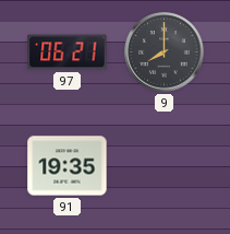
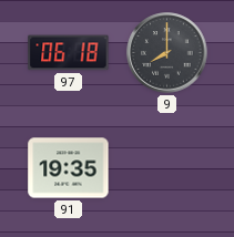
97: 06:21 -> 06:18
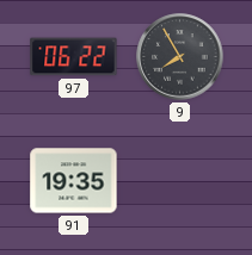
97: 06:18 -> 06:22
9: 8:00 -> 7:55
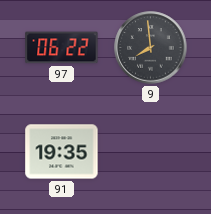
9: 7:55 -> 7:59
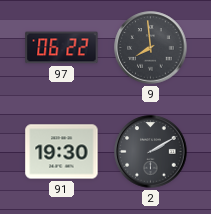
91: 19:35 -> 19:30
2: none -> 2:10
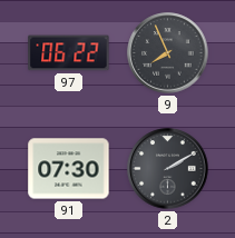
9: 7:59 -> 7:56
91: 19:30 -> 07:30
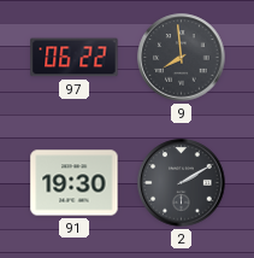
9: 7:56 -> 7:59
91: 07:30 -> 19:30
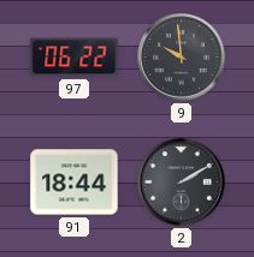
9: 7:59 -> 9:59
91: 19:30 -> 18:44
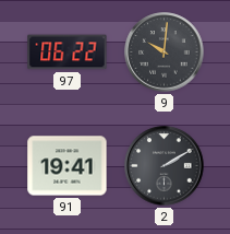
9: 9:59 -> 10:01
91: 18:44 -> 19:41
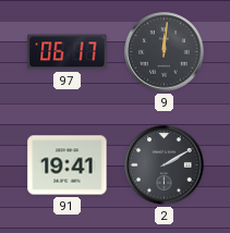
97: 06:22 -> 06:17
9: 10:01 -> 12:01
